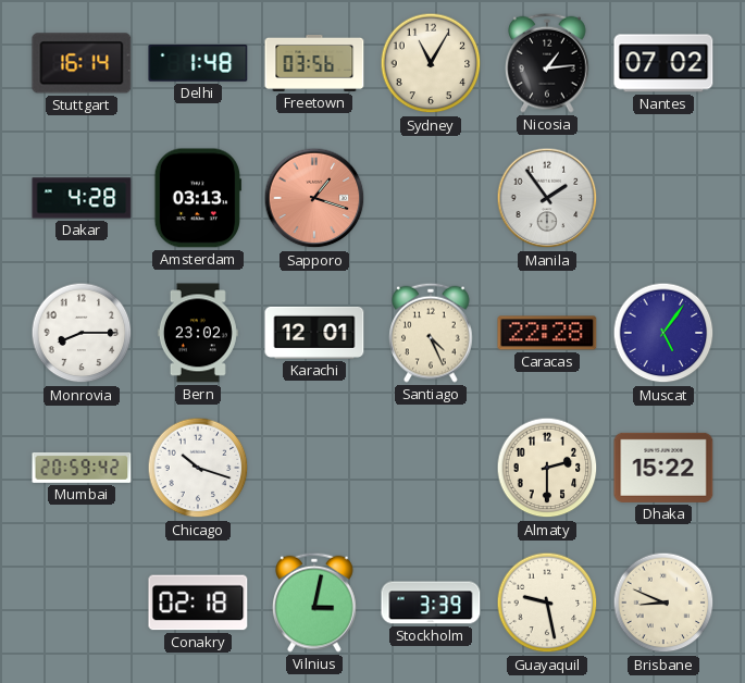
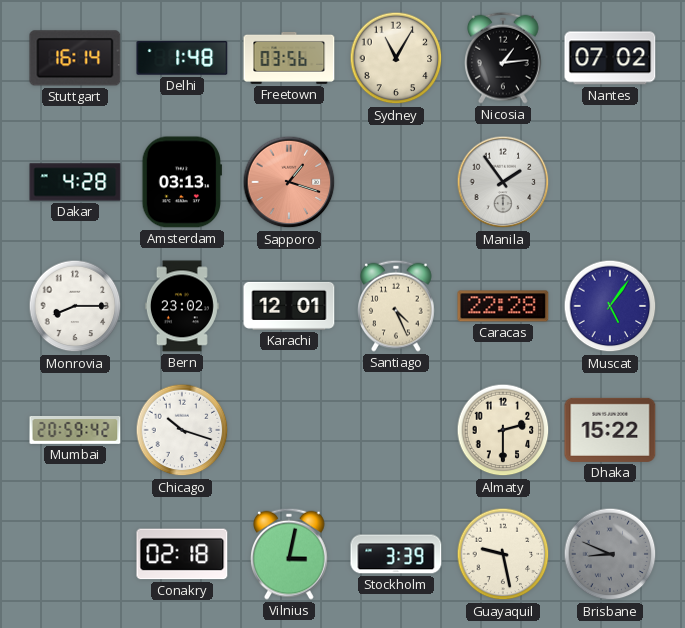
Brisbane dial: cream -> grey
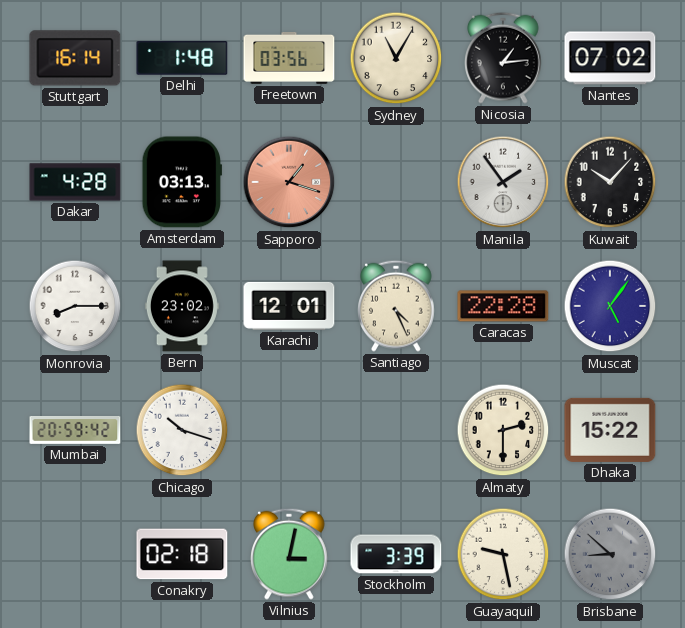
Kuwait: none -> 10:07
Brisbane: 8:49 -> 8:52
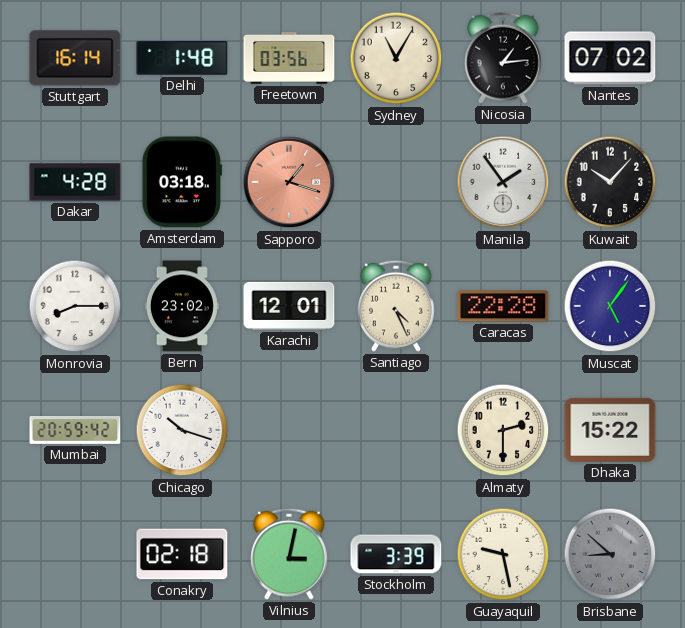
Amsterdam: 03:13 -> 03:18
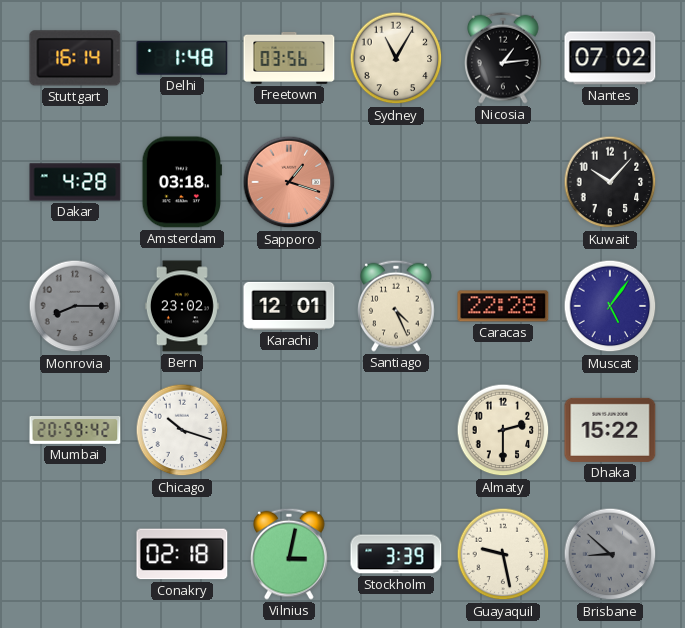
Manila: 1:54 -> none
Monrovia dial: white -> grey
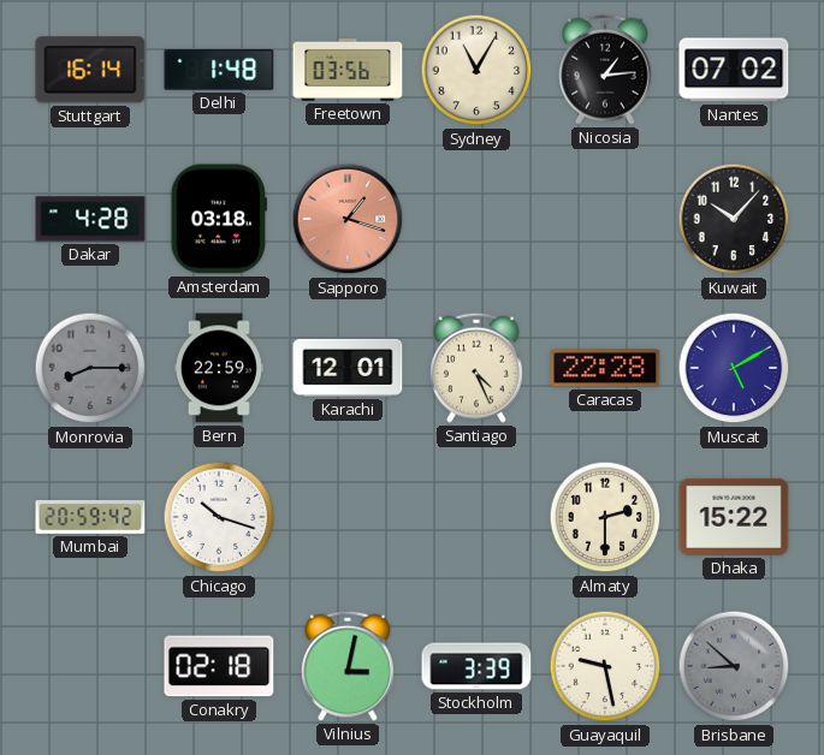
Bern: 23:02 -> 22:59
Muscat: 5:06 -> 5:10
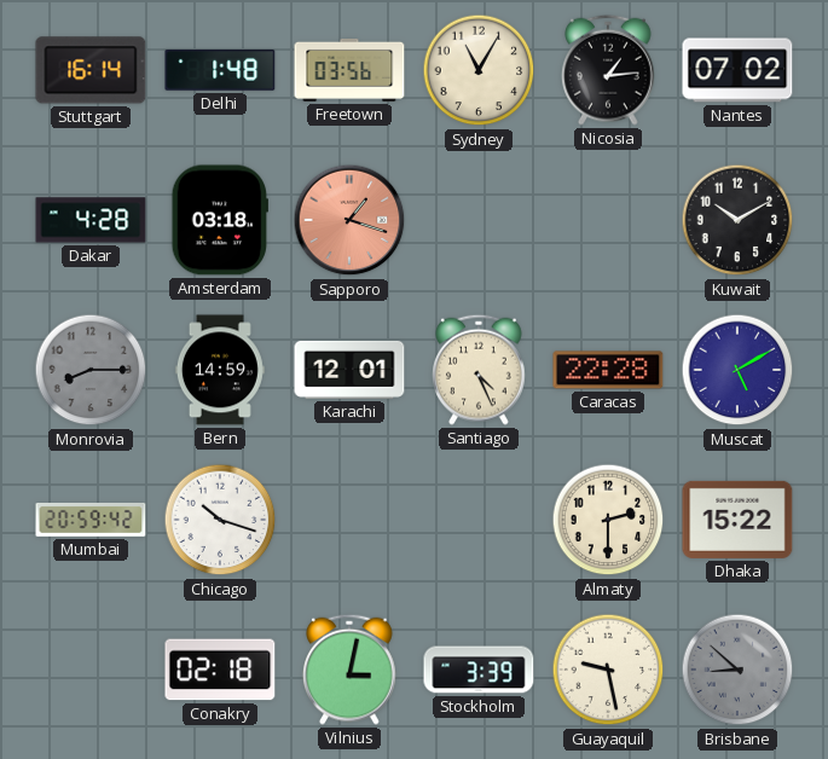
Kuwait: 10:07 -> 10:10
Bern: 22:59 -> 14:59
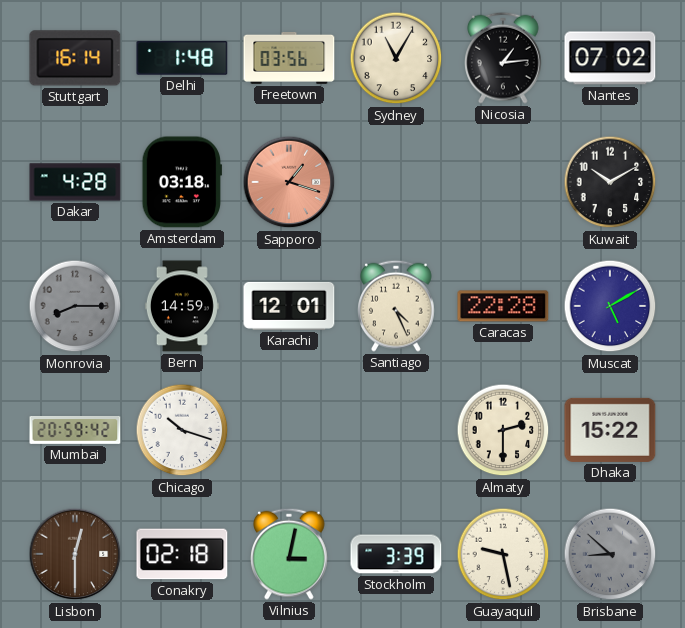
Lisbon: none -> 12:30
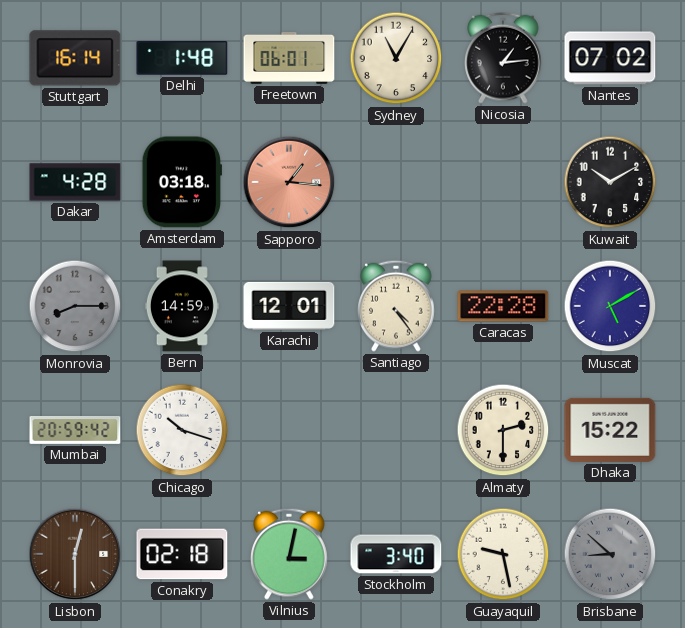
Freetown: 03:56 -> 06:01
Sapporo: 1:18 -> 1:16
Santiago: 4:26 -> 4:24
Stockholm: 3:39 -> 3:40
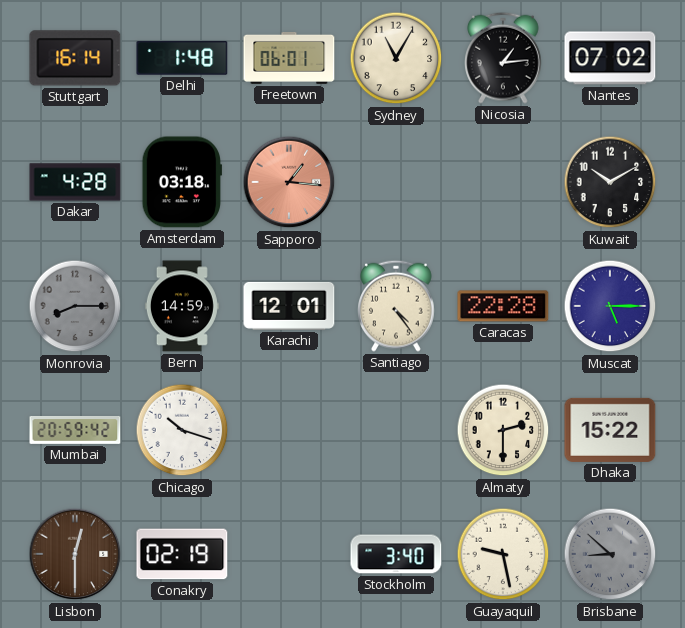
Muscat: 5:10 -> 5:15
Conakry: 02:18 -> 02:19
Vilnius: 3:02 -> none
